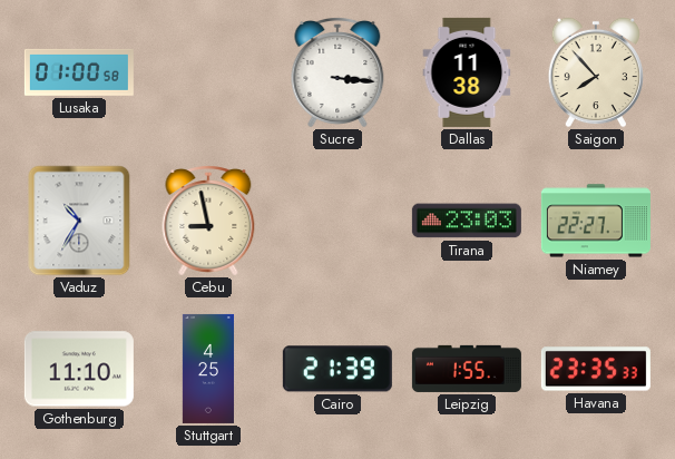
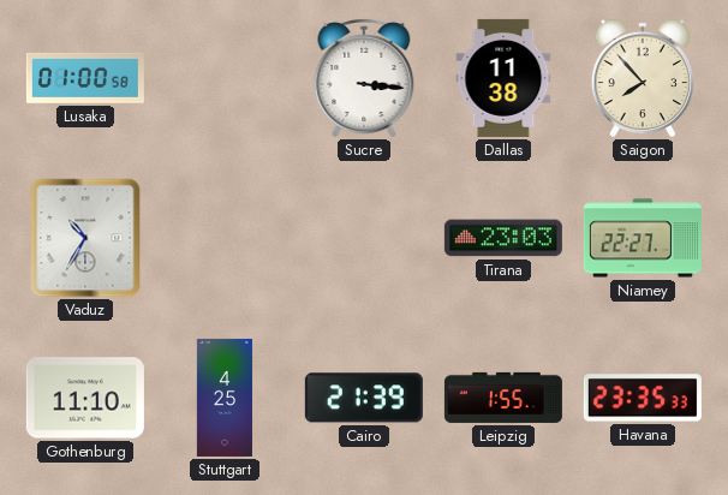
Cebu: 8:58 -> none
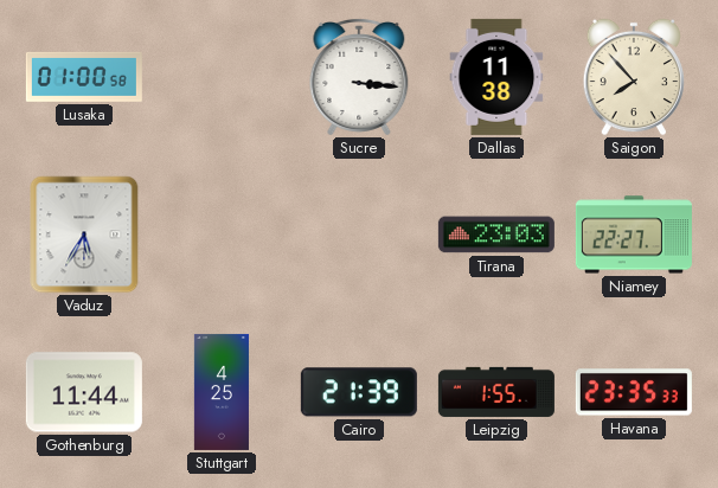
Vaduz: 10:35 -> 5:35
Gothenburg: 11:10 -> 11:44
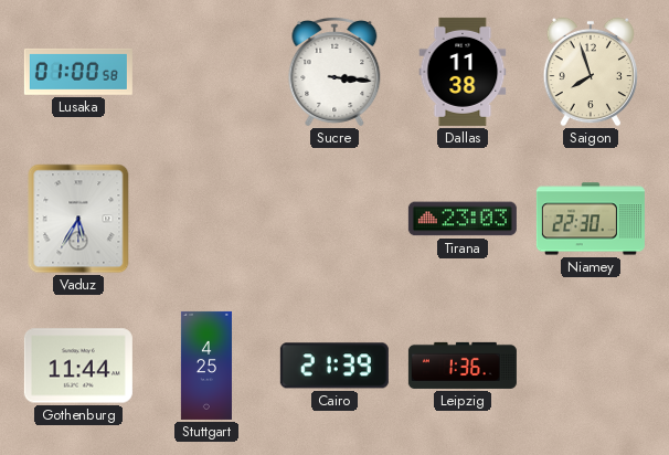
Saigon: 7:53 -> 7:57
Niamey: 22:27 -> 22:30
Leipzig: 1:55 -> 1:36
Havana: 23:35 -> none
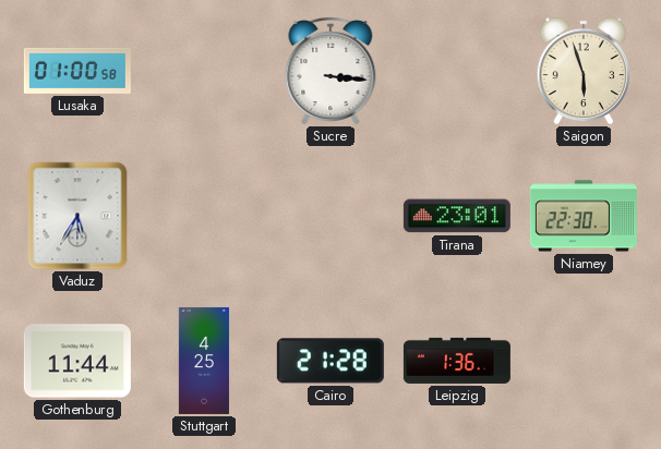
Dallas: 11:38 -> none
Saigon: 7:57 -> 5:57
Tirana: 23:03 -> 23:01
Cairo: 21:39 -> 21:28
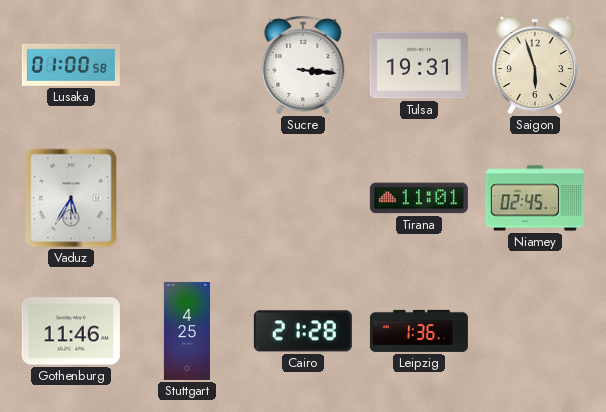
Tulsa: none -> 19:31
Tirana: 23:01 -> 11:01
Niamey: 22:30 -> 02:45
Gothenburg: 11:44 -> 11:46
